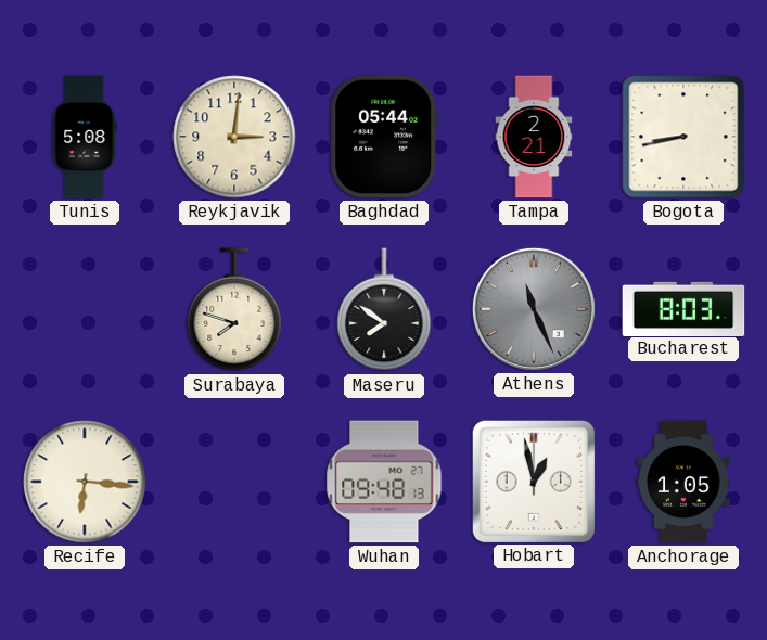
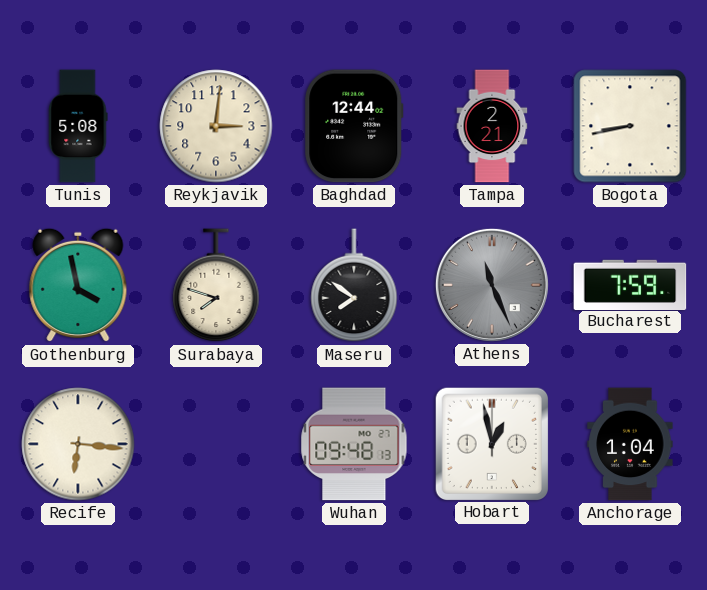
Baghdad: 05:44 -> 12:44
Gothenburg: none -> 3:58
Bucharest: 8:03 -> 7:59
Anchorage: 1:05 -> 1:04
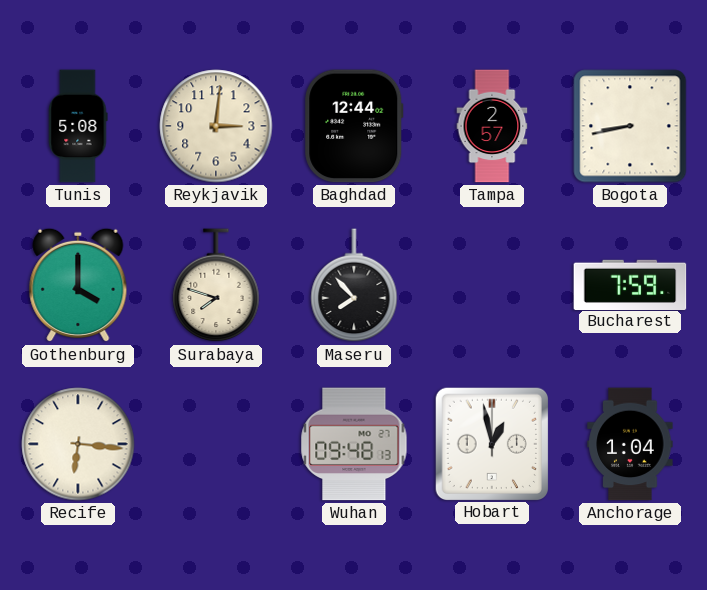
Tampa: 2:21 -> 2:57
Gothenburg: 3:58 -> 4:00
Maseru: 7:51 -> 7:53
Athens: 11:26 -> none
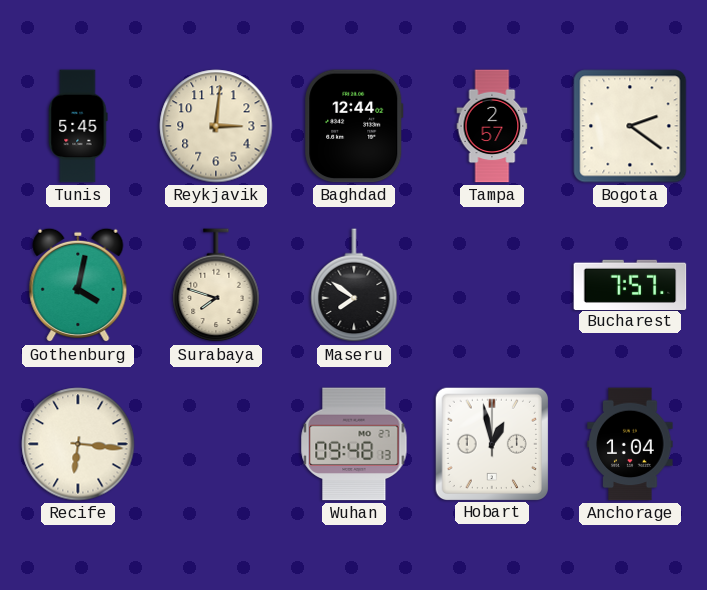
Tunis: 5:08 -> 5:45
Bogota: 8:43 -> 2:21
Gothenburg: 4:00 -> 4:02
Maseru: 7:53 -> 7:51
Bucharest: 7:59 -> 7:57
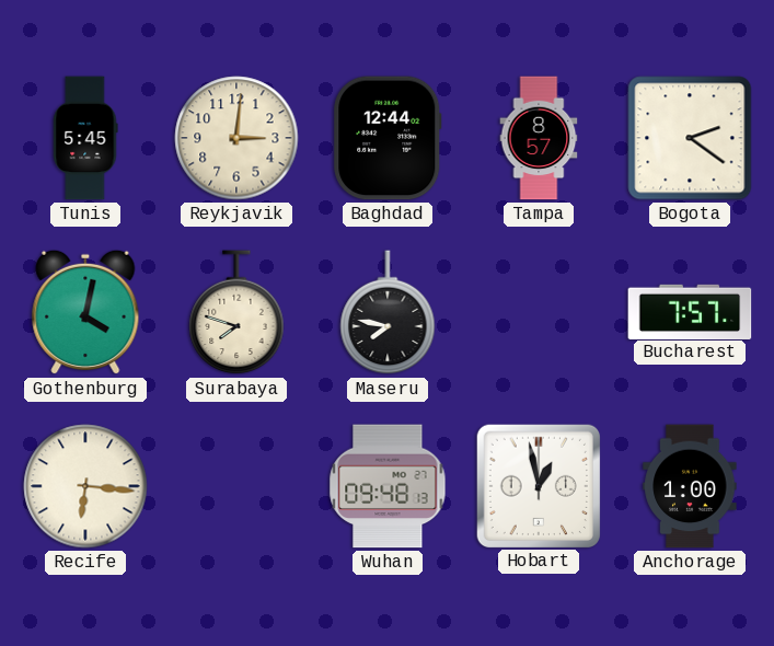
Tampa: 2:57 -> 8:57
Maseru: 7:51 -> 7:47
Anchorage: 1:04 -> 1:00
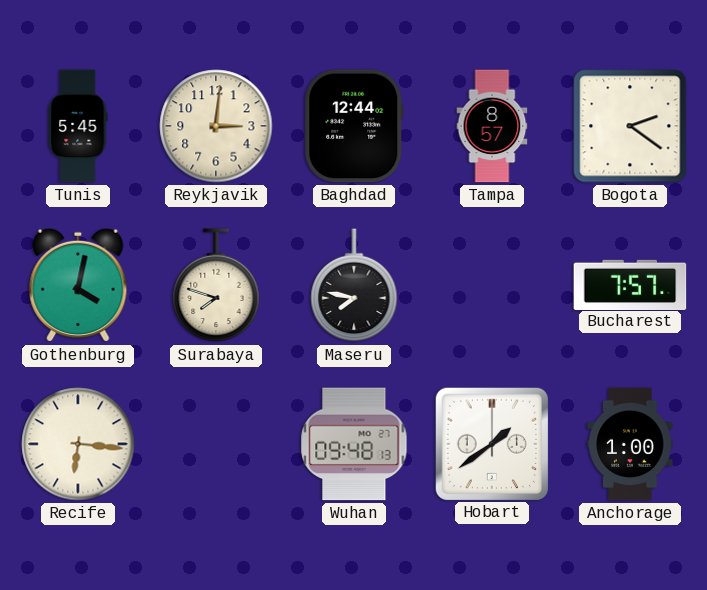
Hobart: 12:58 -> 1:39
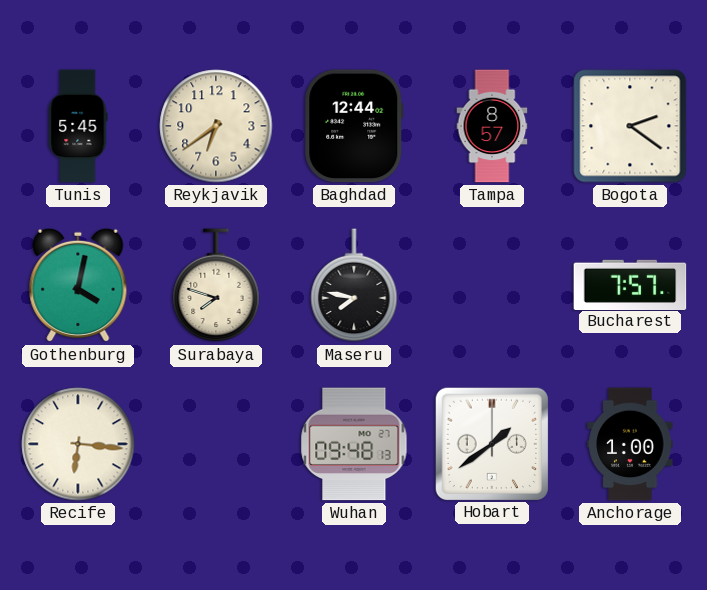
Reykjavik: 3:01 -> 6:39
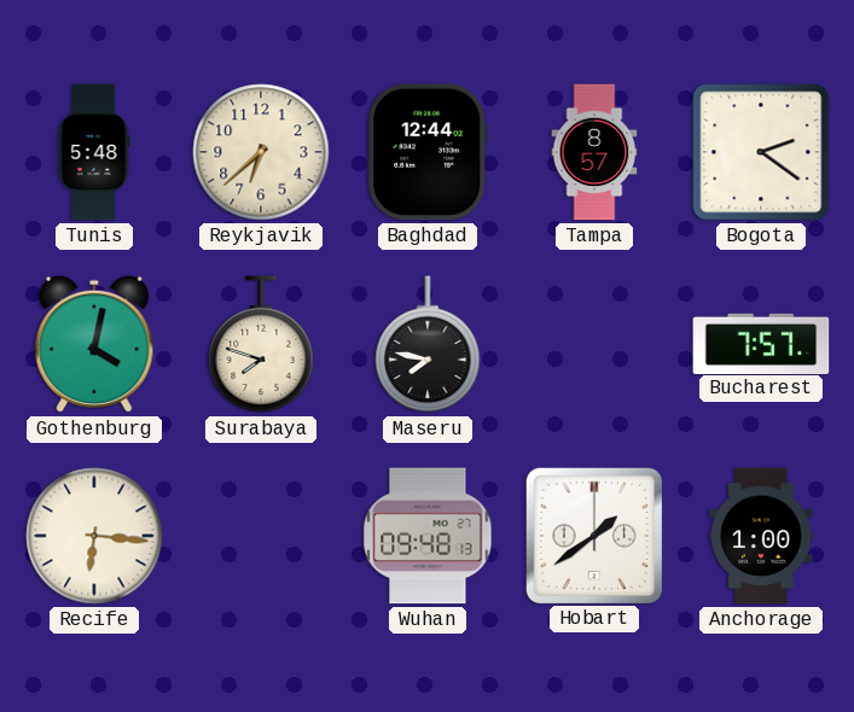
Tunis: 5:45 -> 5:48
Reykjavik: 6:39 -> 6:38
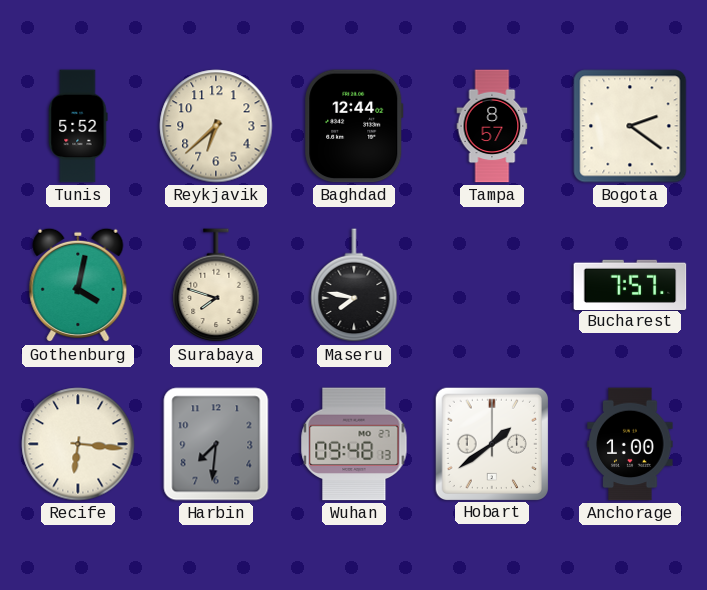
Tunis: 5:48 -> 5:52
Harbin: none -> 7:31
